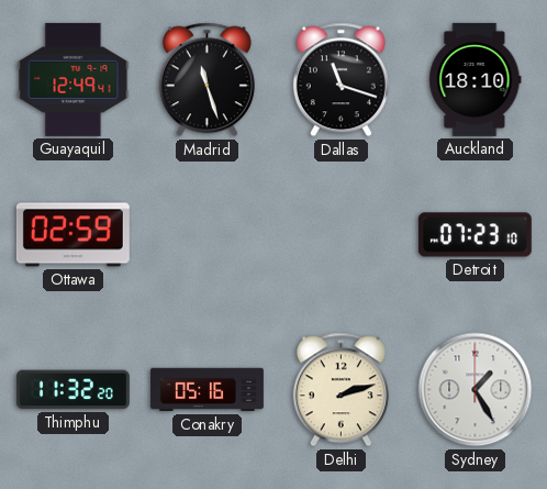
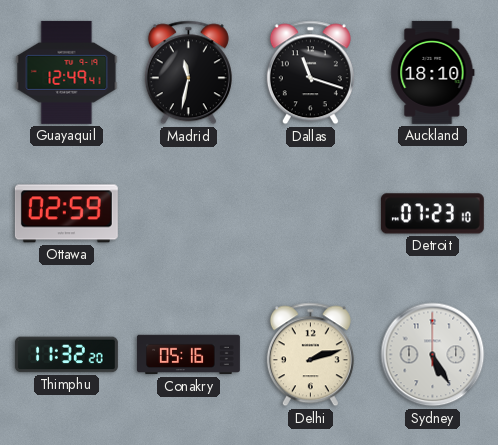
Madrid: 11:27 -> 11:32
Sydney: 1:25 -> 5:25
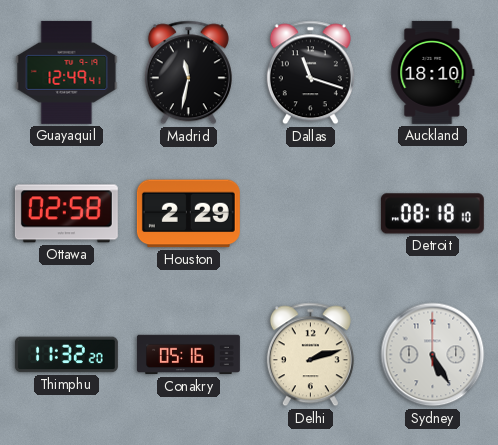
Ottawa: 02:59 -> 02:58
Houston: none -> 2:29
Detroit: 07:23 -> 08:18
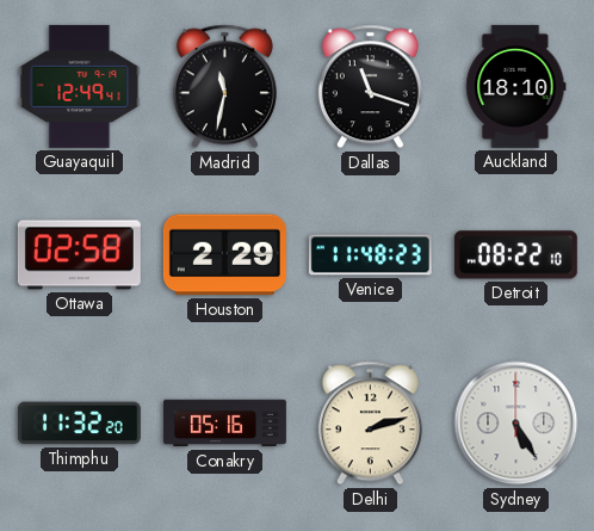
Venice: none -> 11:48
Detroit: 08:18 -> 08:22
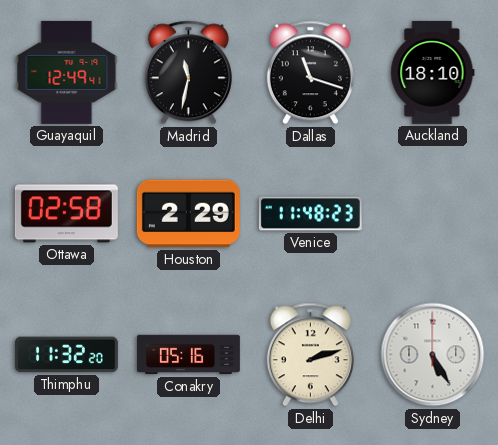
Detroit: 08:22 -> none
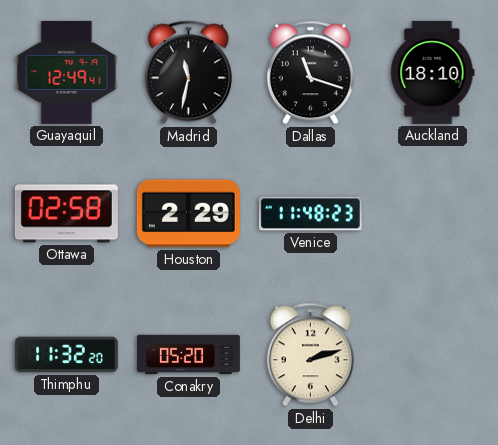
Conakry: 05:16 -> 05:20
Sydney: 5:25 -> none
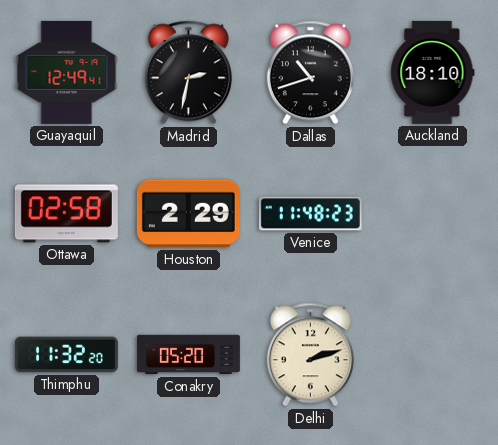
Madrid: 11:32 -> 2:32
Dallas: 11:18 -> 10:42
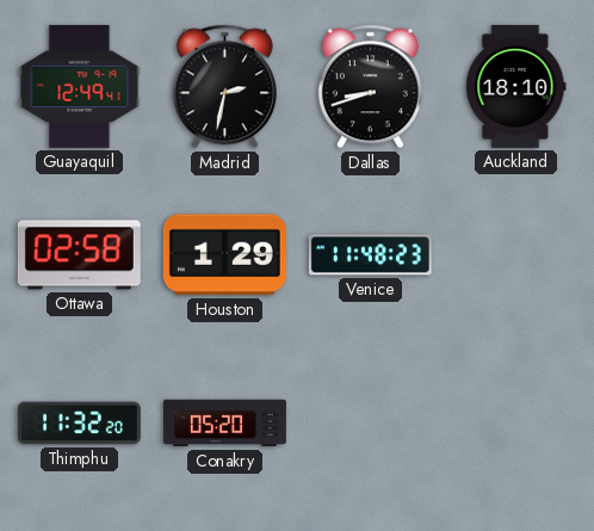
Dallas: 10:42 -> 8:42
Houston: 2:29 -> 1:29
Delhi: 2:12 -> none
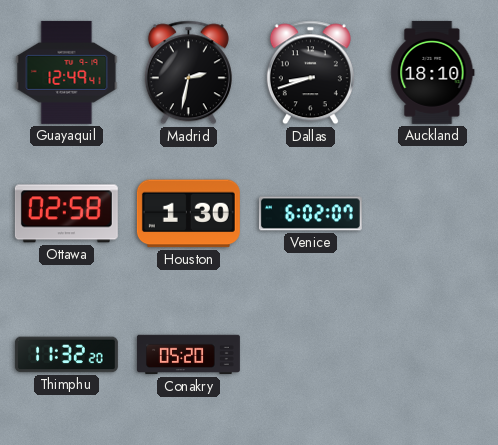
Houston: 1:29 -> 1:30
Venice: 11:48 -> 6:02
